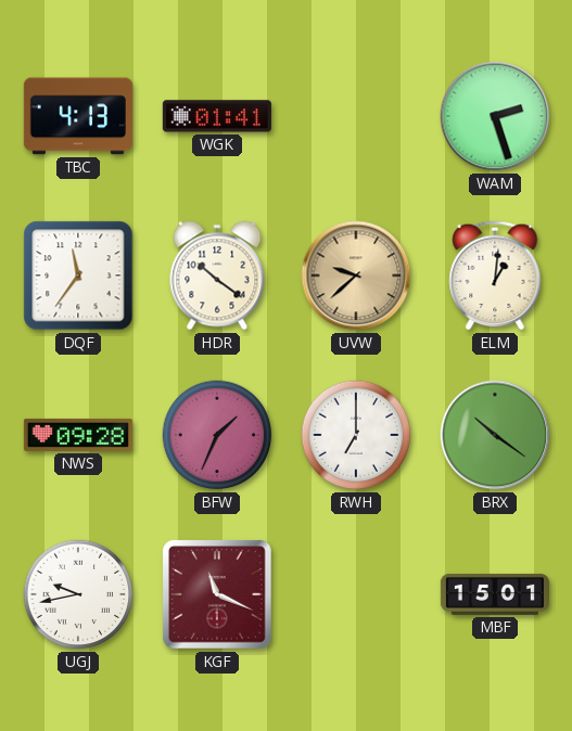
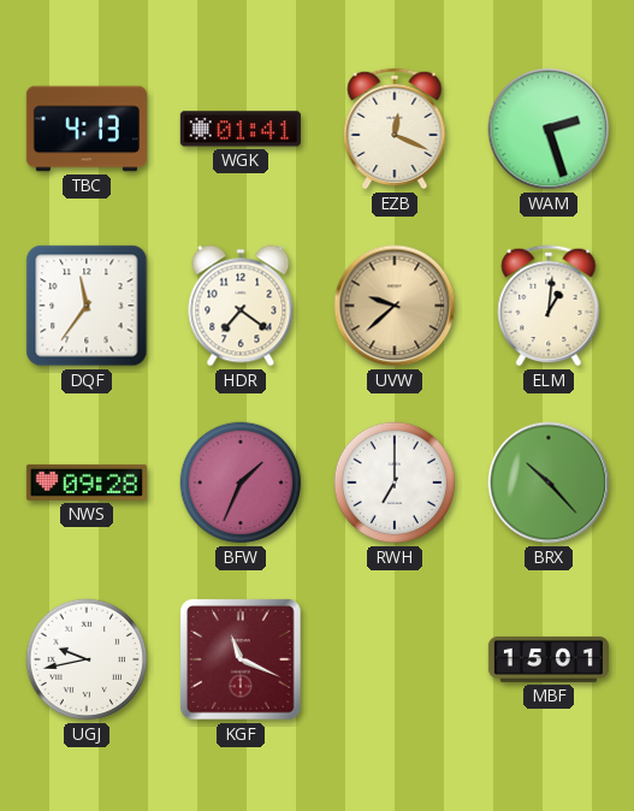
EZB: none -> 12:19
HDR: 10:21 -> 7:21
BRX: 10:21 -> 10:23
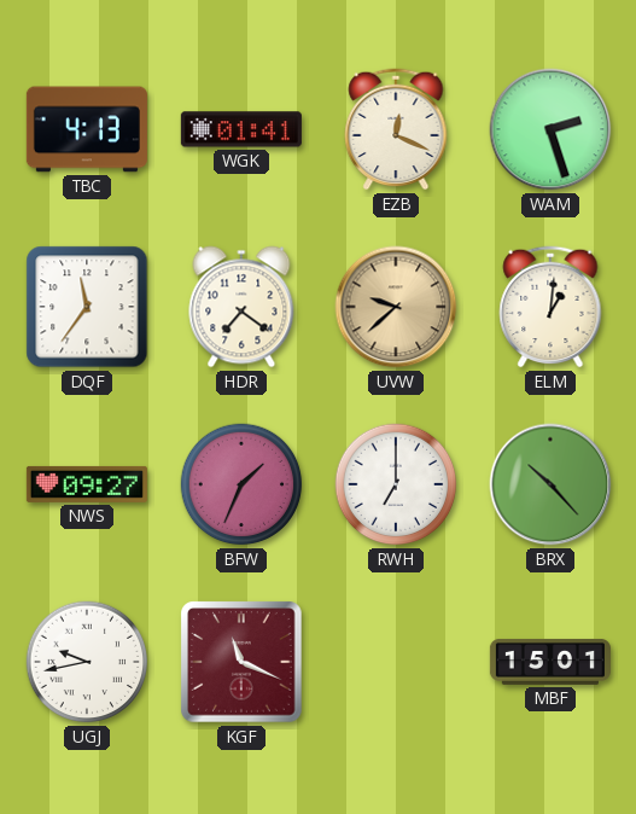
NWS: 09:28 -> 09:27
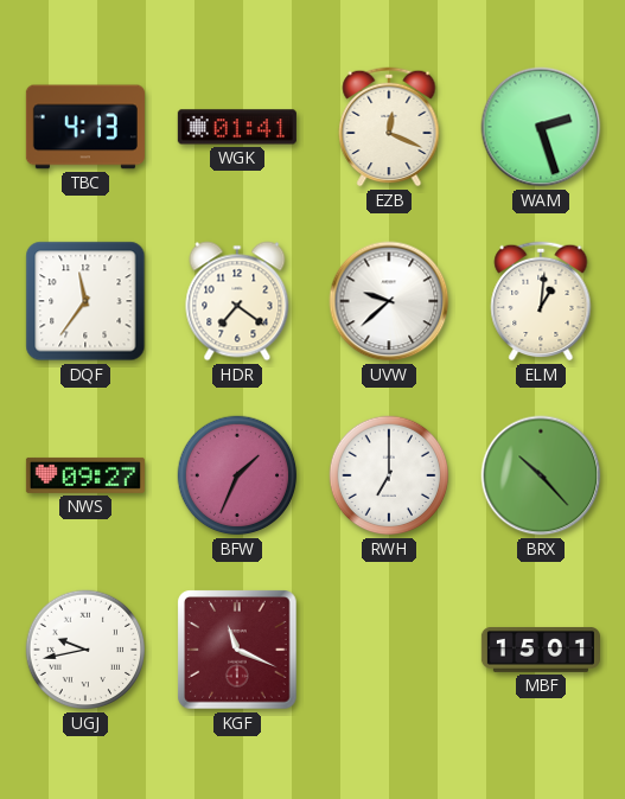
UVW dial: champagne -> white
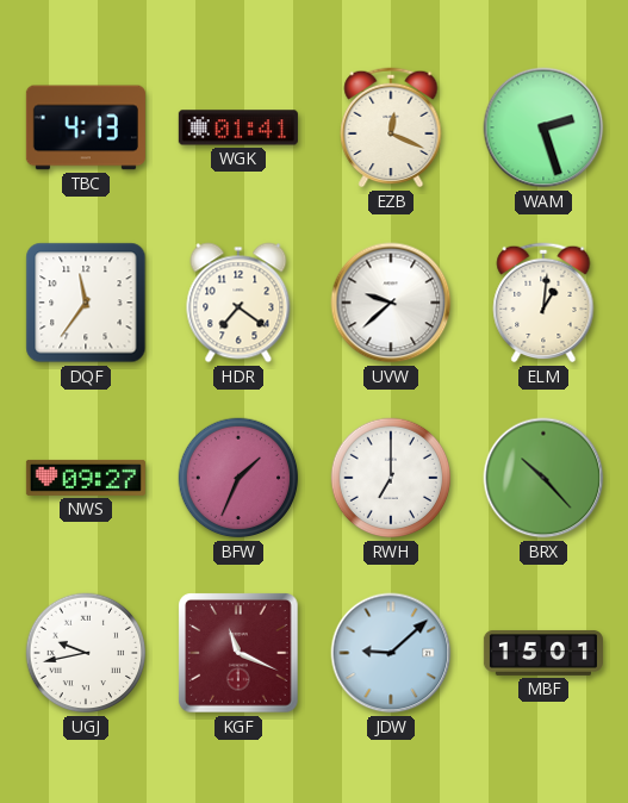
JDW: none -> 9:08
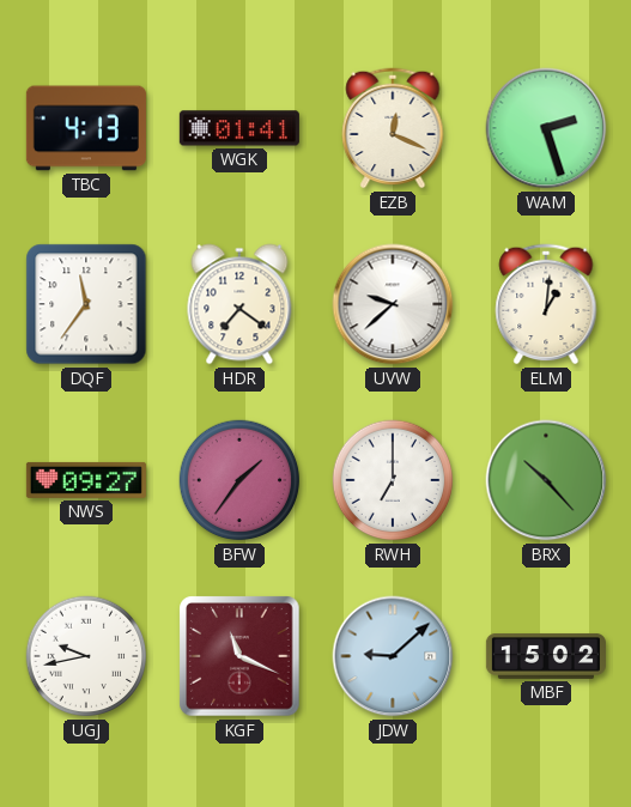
BFW: 1:34 -> 1:36
MBF: 15:01 -> 15:02
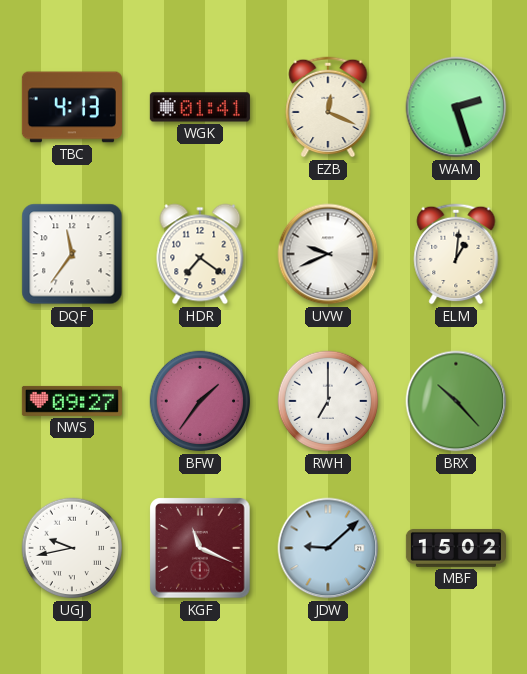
UVW: 9:38 -> 9:41
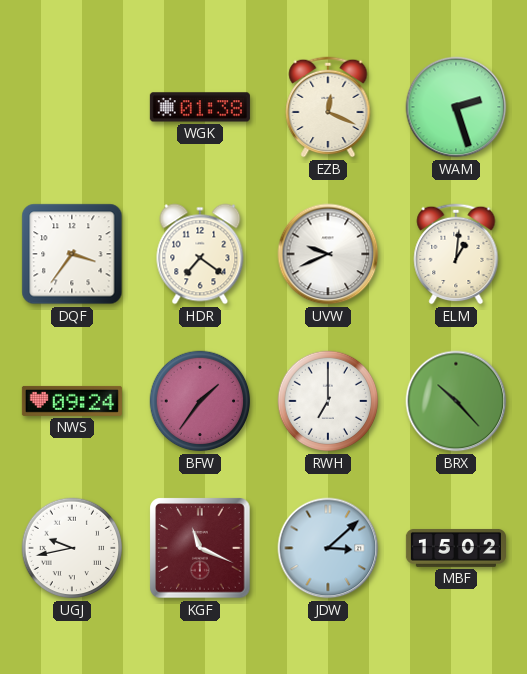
TBC: 4:13 -> none
WGK: 01:41 -> 01:38
DQF: 11:36 -> 3:36
NWS: 09:27 -> 09:24
JDW: 9:08 -> 3:08
